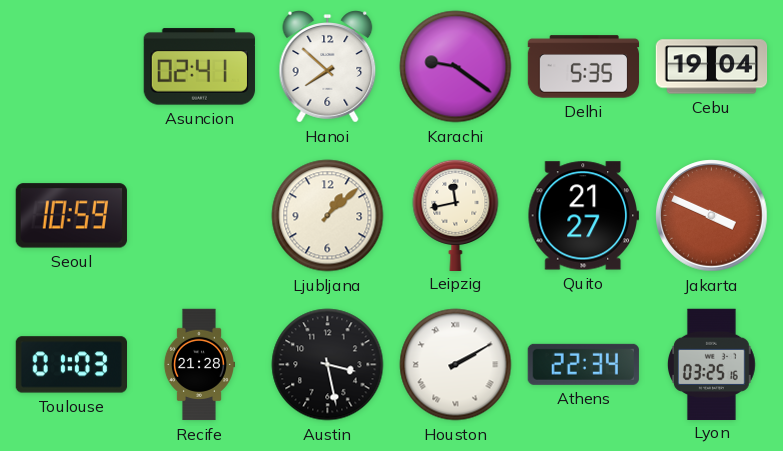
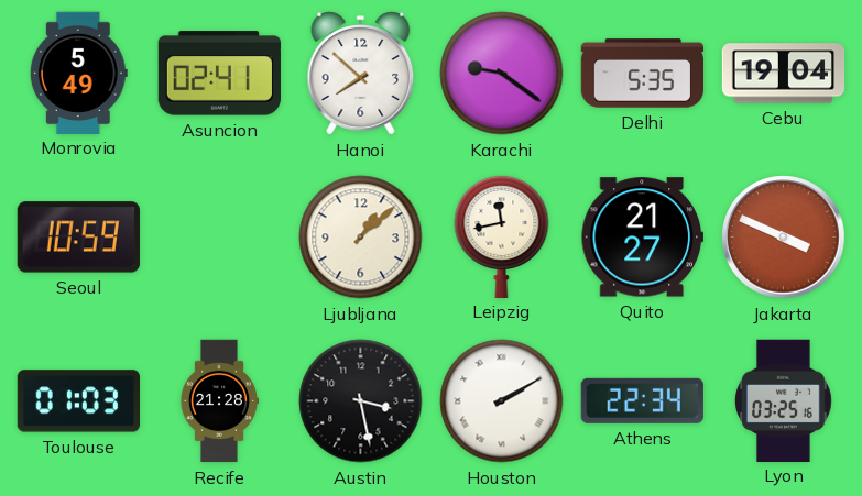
Monrovia: none -> 5:49
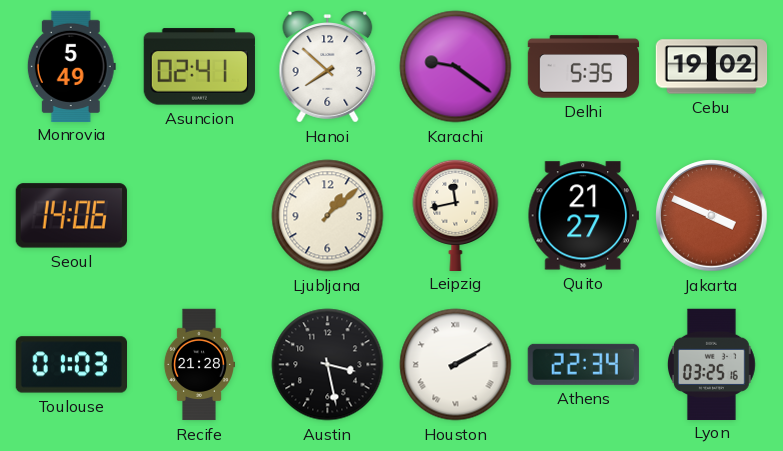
Cebu: 19:04 -> 19:02
Seoul: 10:59 -> 14:06
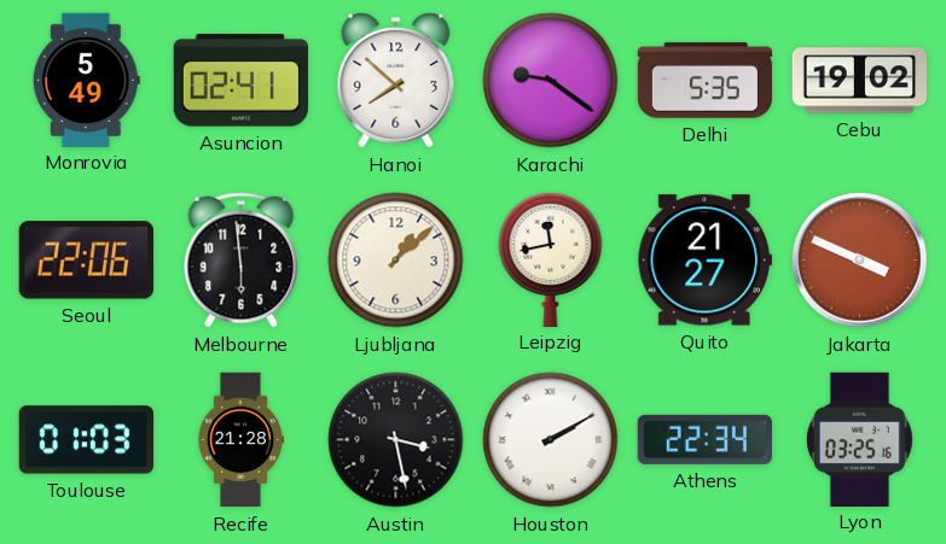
Seoul: 14:06 -> 22:06
Melbourne: none -> 5:59
